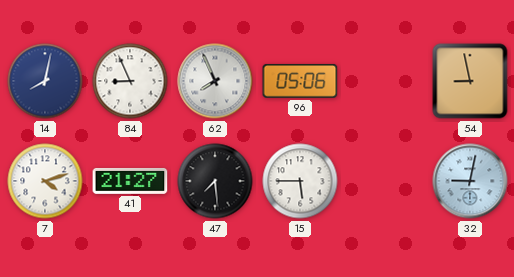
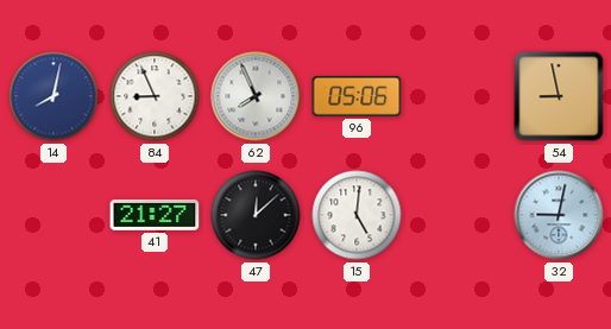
7: 4:12 -> none
47: 7:29 -> 12:08
15: 5:45 -> 5:01
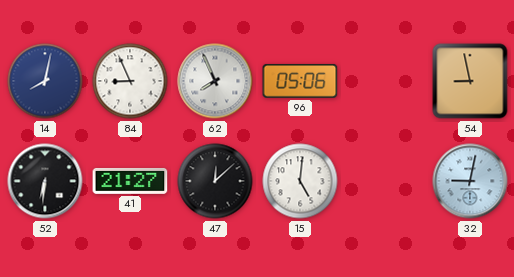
52: none -> 6:31
